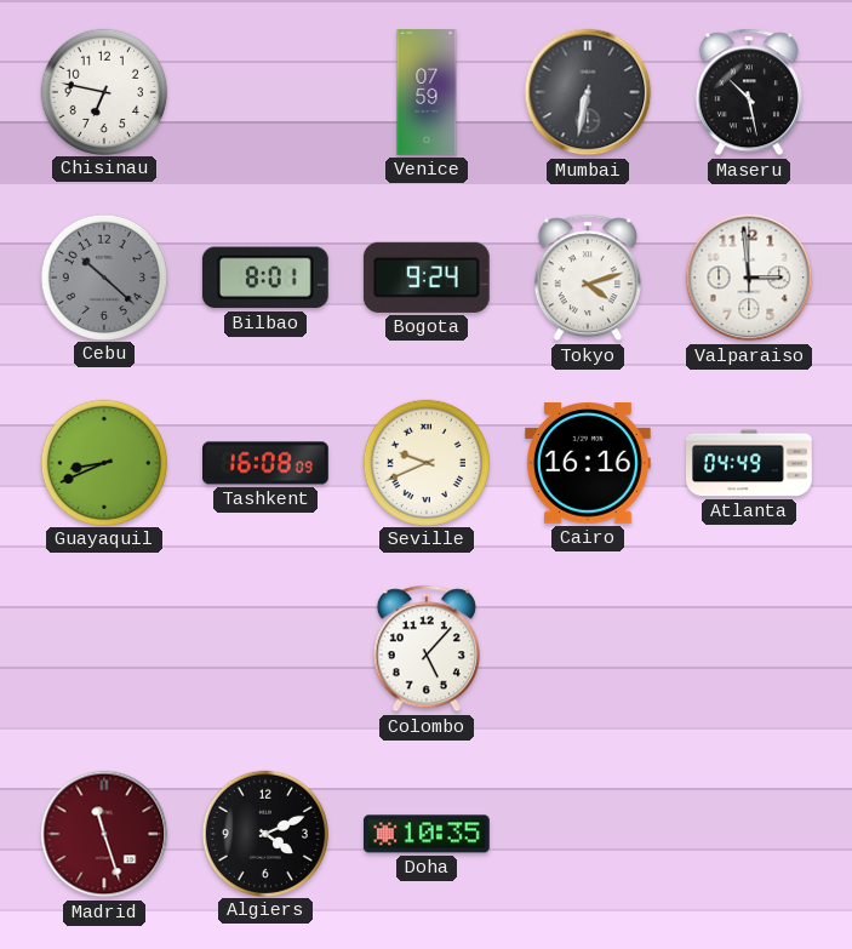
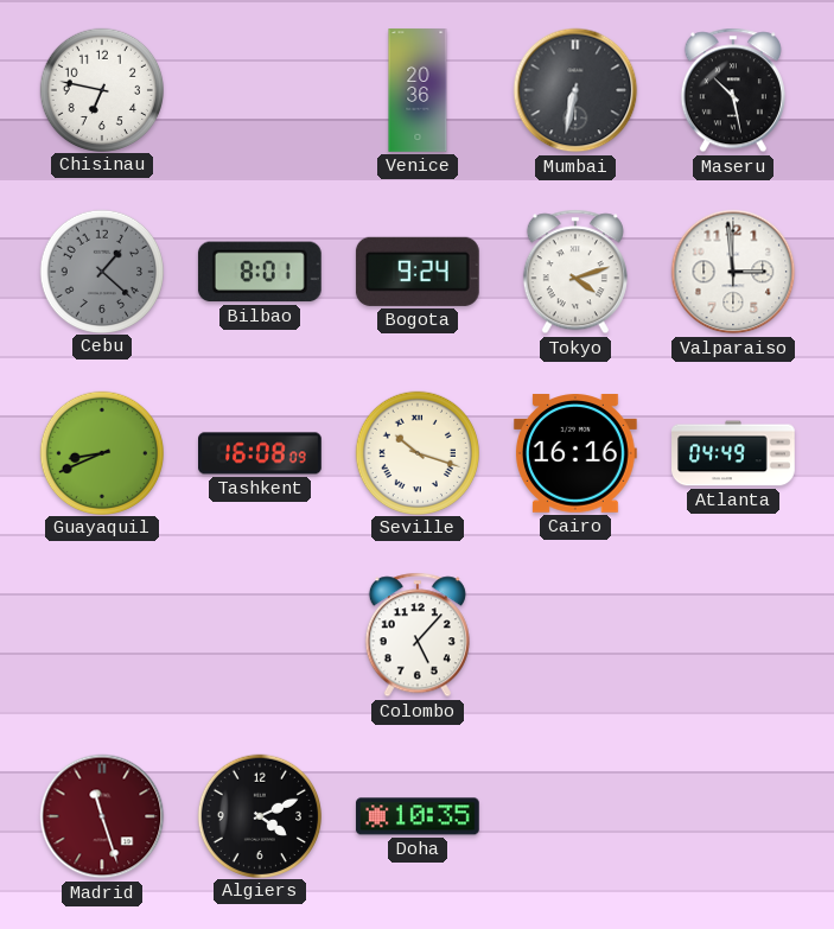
Venice: 07:59 -> 20:36
Cebu: 10:22 -> 1:22
Seville: 9:41 -> 10:18
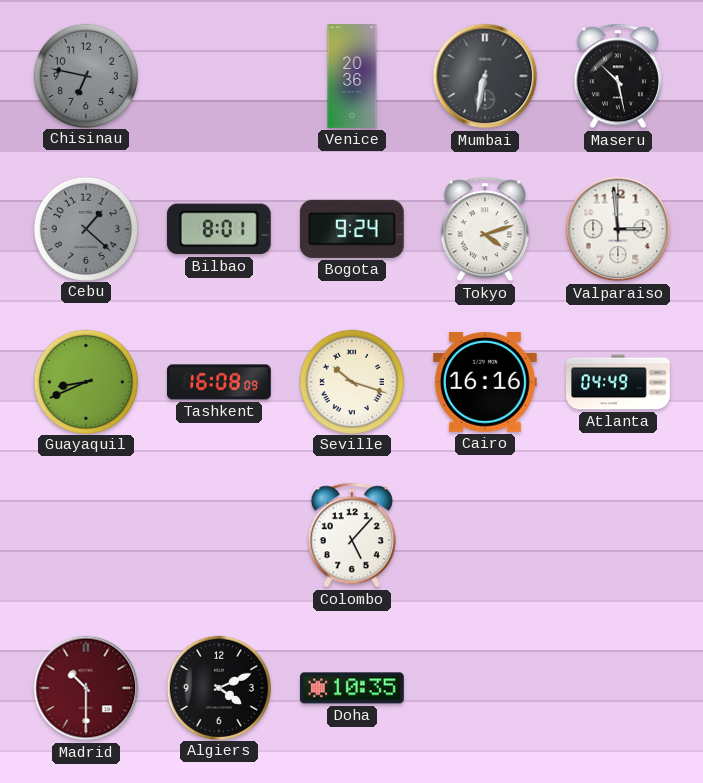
Chisinau dial: white -> grey
Madrid: 11:27 -> 10:30
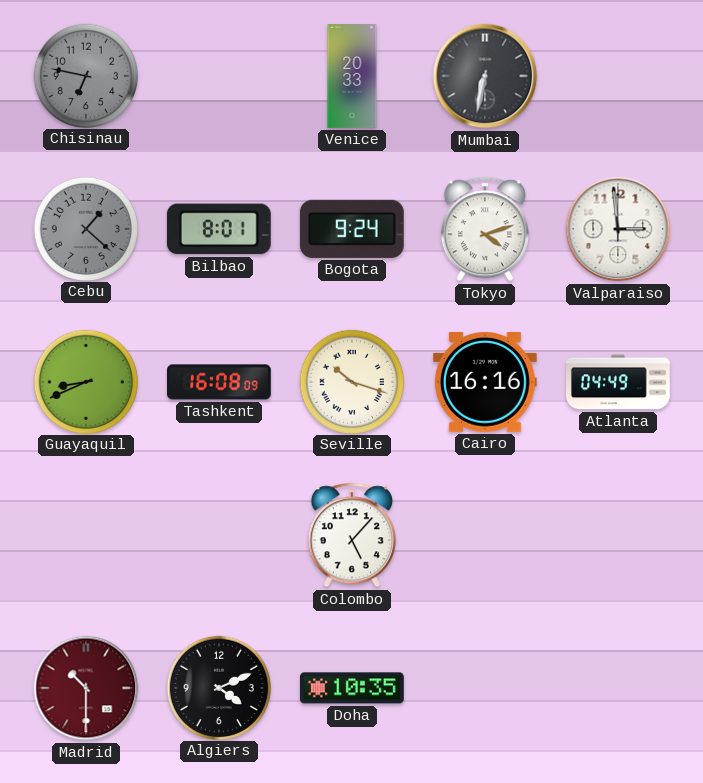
Venice: 20:36 -> 20:33
Maseru: 10:28 -> none
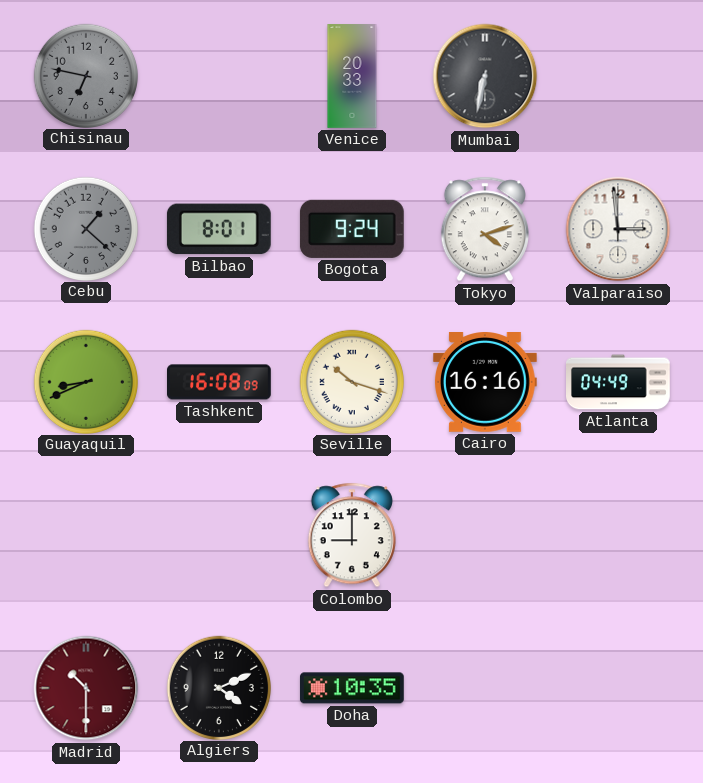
Colombo: 5:07 -> 9:00
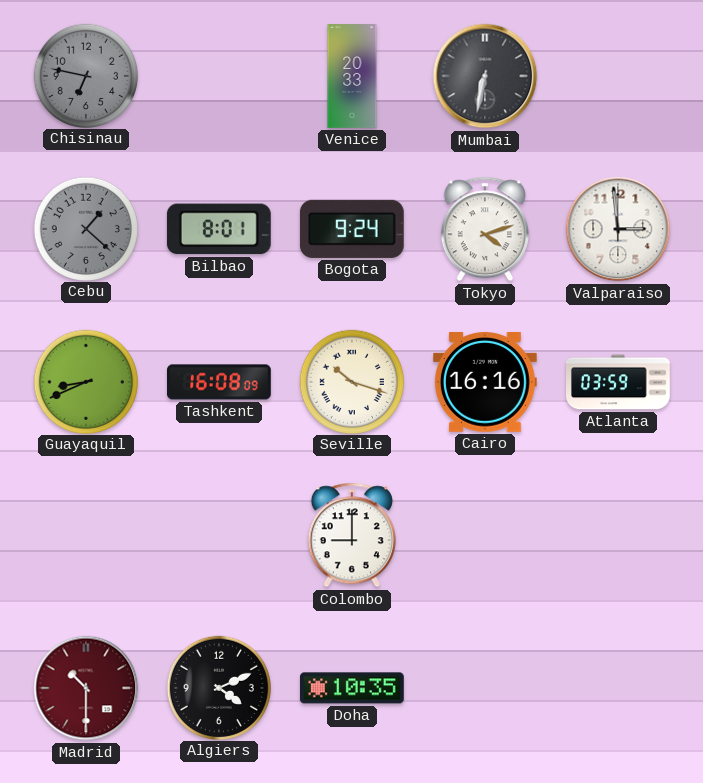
Atlanta: 04:49 -> 03:59
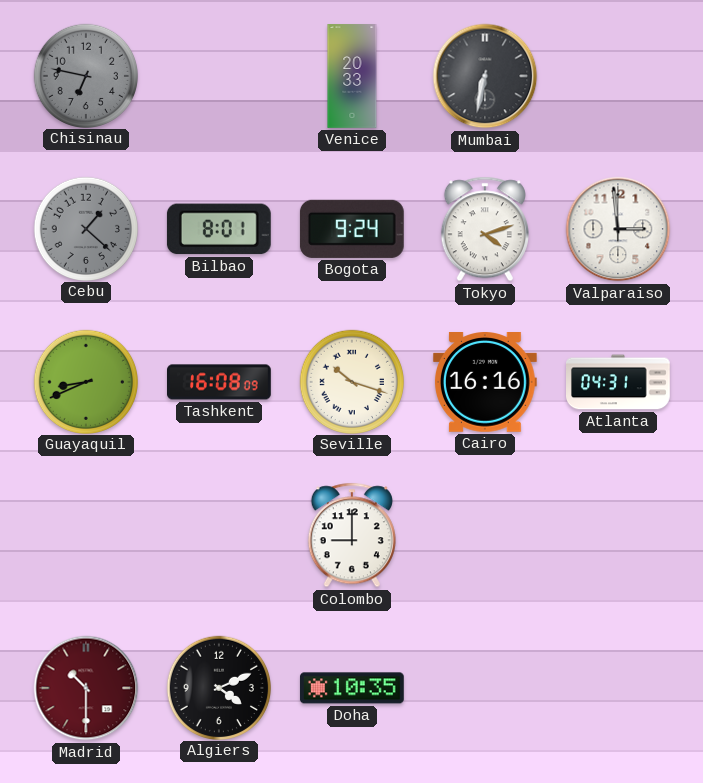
Atlanta: 03:59 -> 04:31
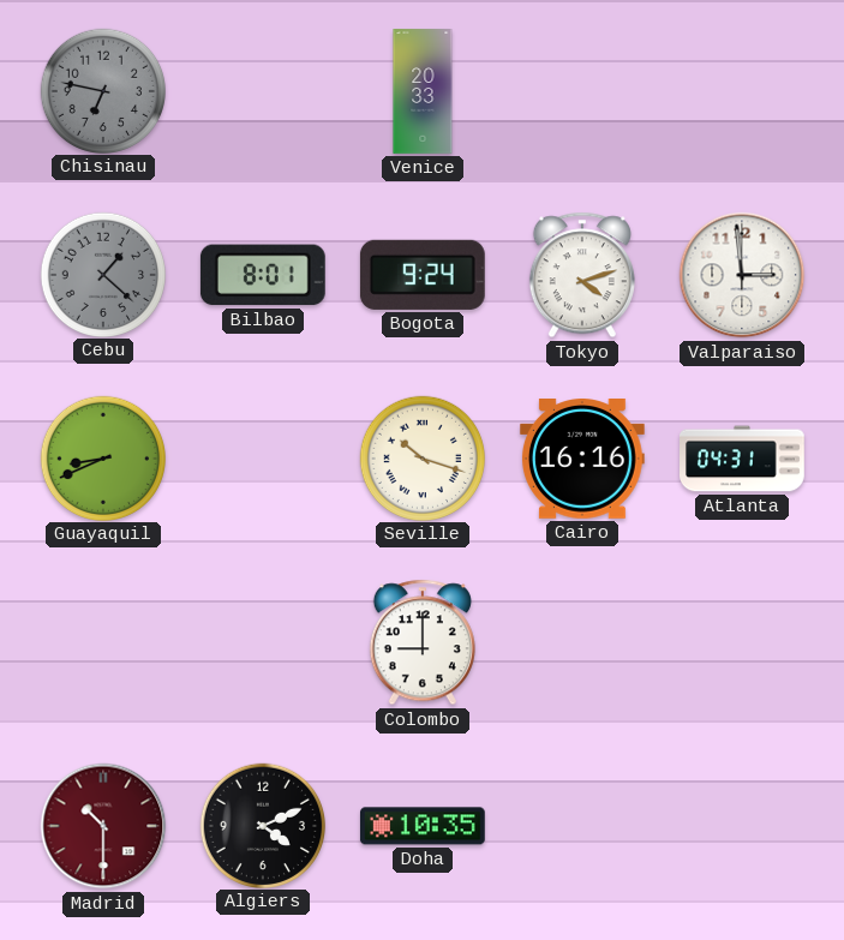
Mumbai: 6:32 -> none
Tashkent: 16:08 -> none
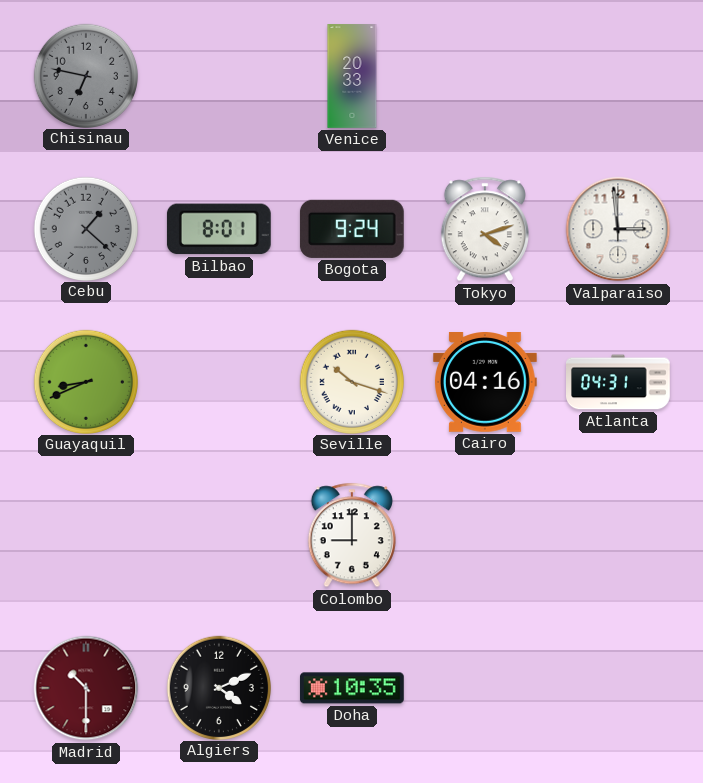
Cairo: 16:16 -> 04:16
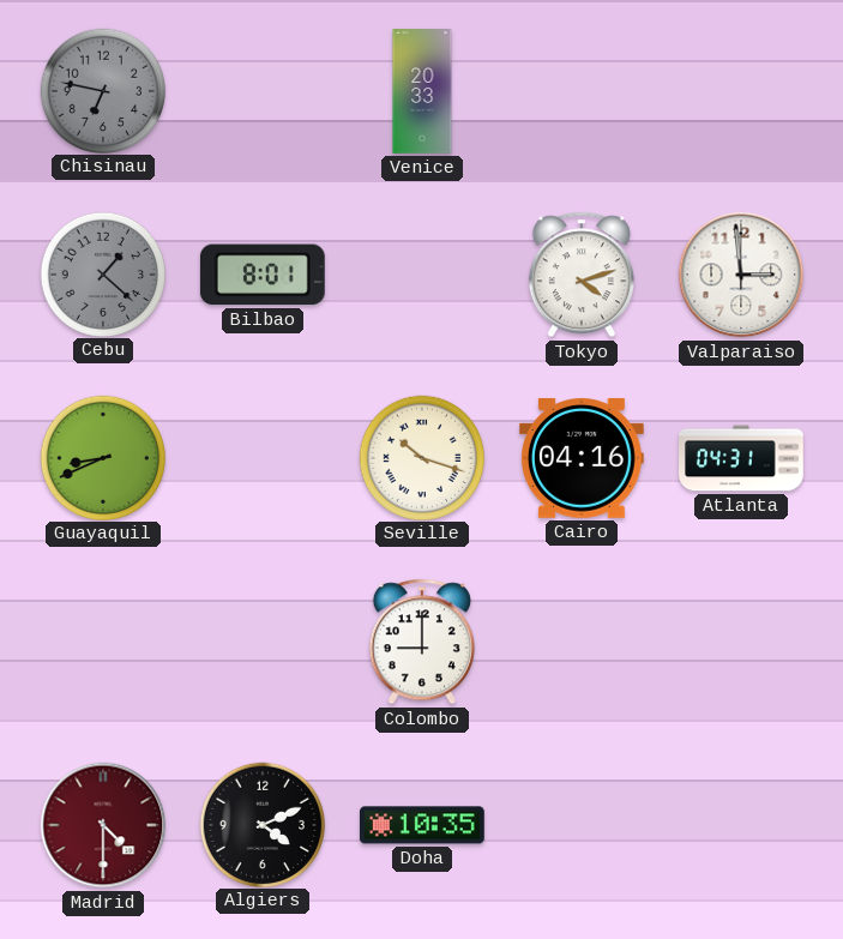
Bogota: 9:24 -> none
Madrid: 10:30 -> 4:30
